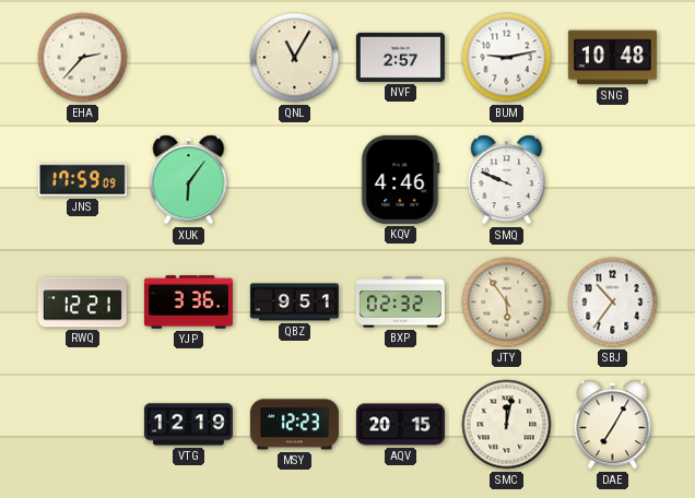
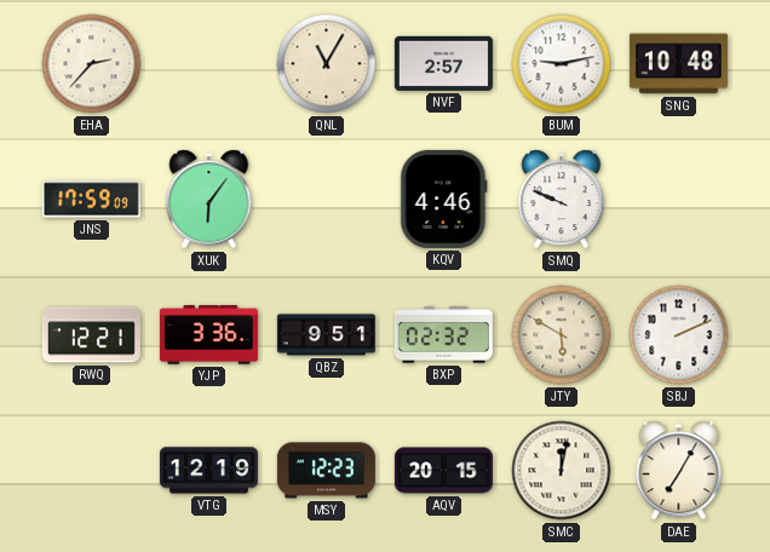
JTY: 5:54 -> 5:50
SBJ: 10:36 -> 2:11
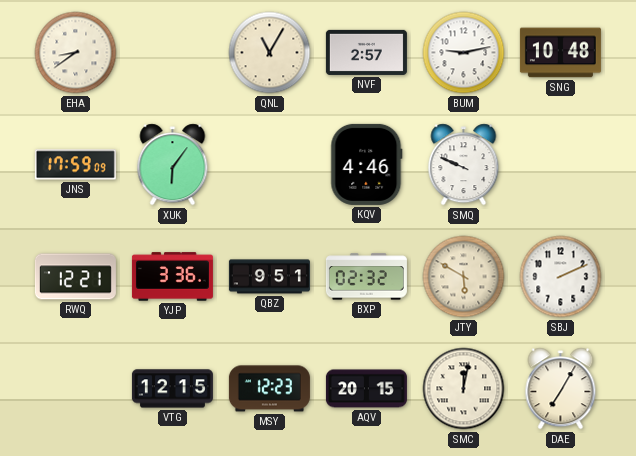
EHA: 2:37 -> 8:39
VTG: 12:19 -> 12:15
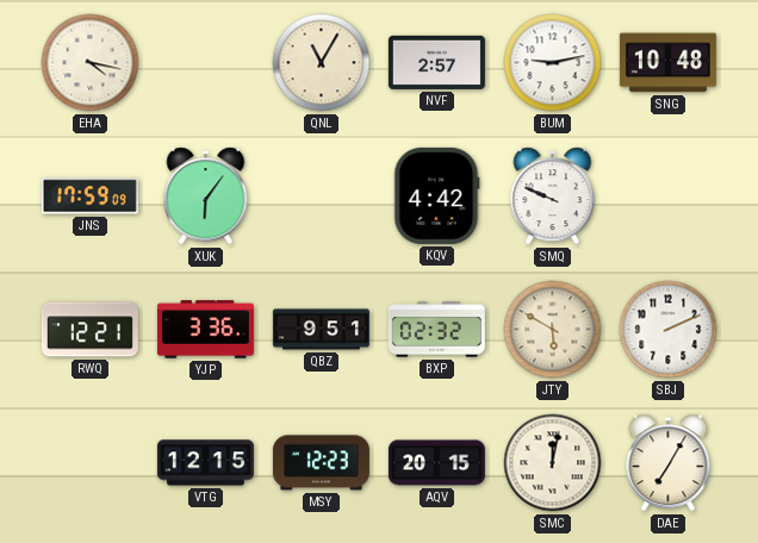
EHA: 8:39 -> 4:17
KQV: 4:46 -> 4:42
